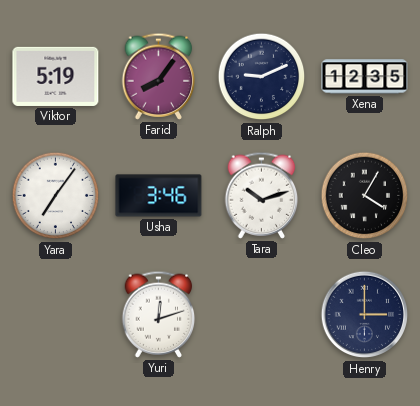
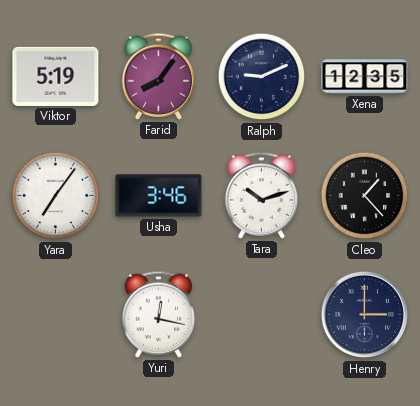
Cleo: 4:05 -> 1:23
Yuri: 12:12 -> 12:17
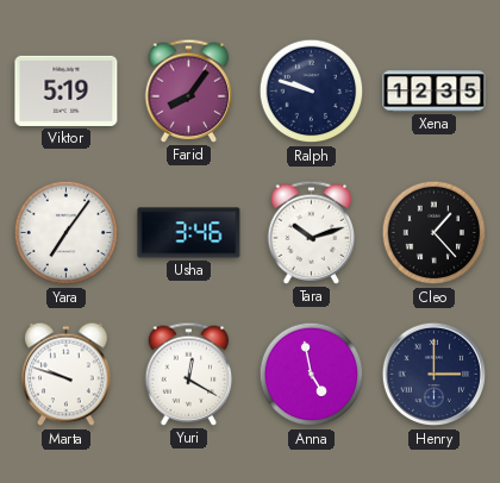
Ralph: 9:11 -> 9:48
Marta: none -> 9:48
Yuri: 12:17 -> 12:20
Anna: none -> 4:58
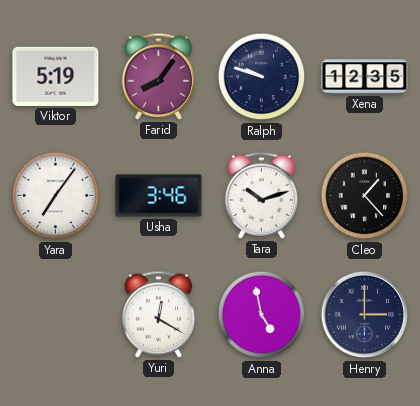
Marta: 9:48 -> none
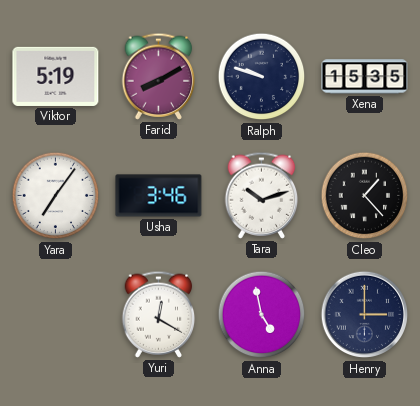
Farid: 8:06 -> 8:10
Xena: 12:35 -> 15:35
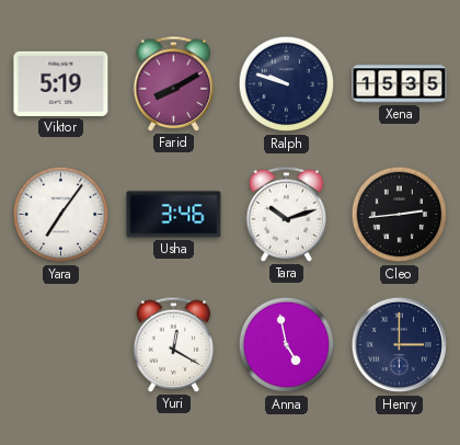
Cleo: 1:23 -> 2:44
